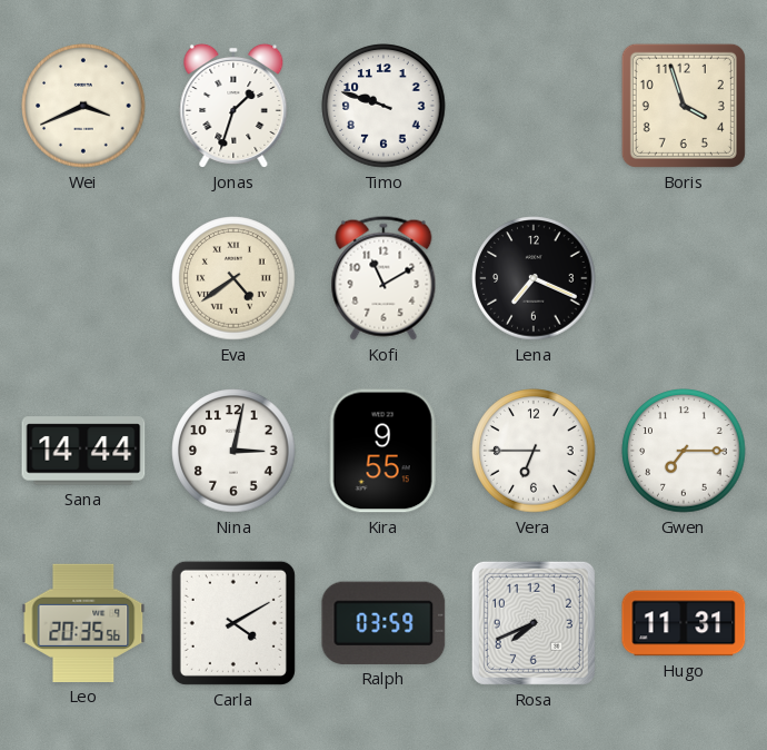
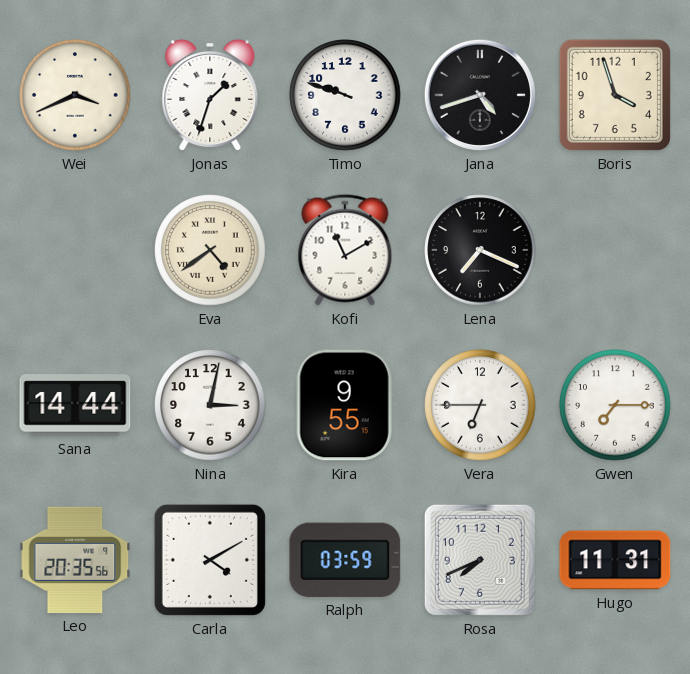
Jana: none -> 4:42
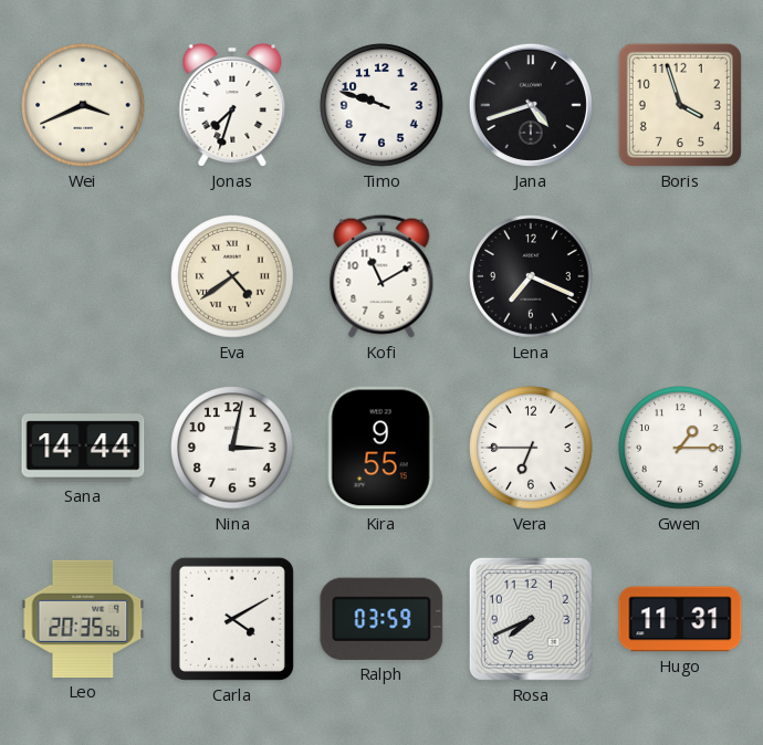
Jonas: 1:33 -> 7:33
Gwen: 7:15 -> 1:15
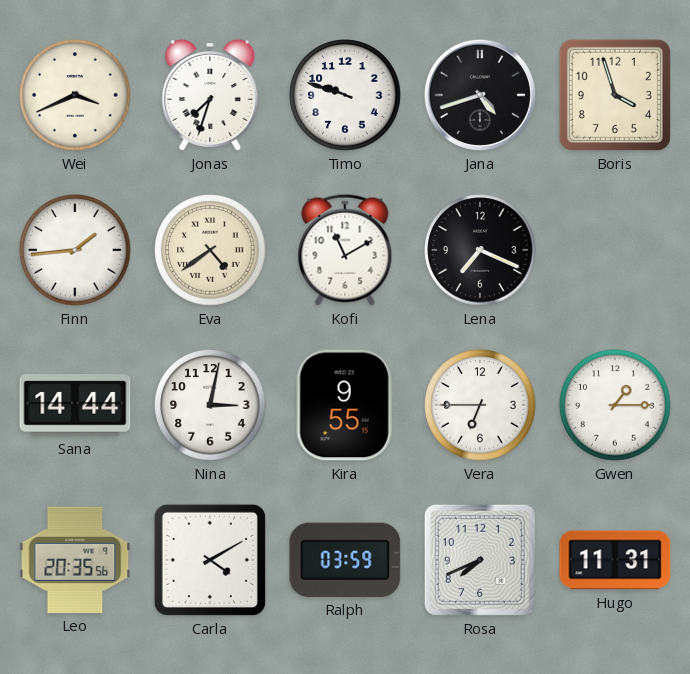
Finn: none -> 1:44
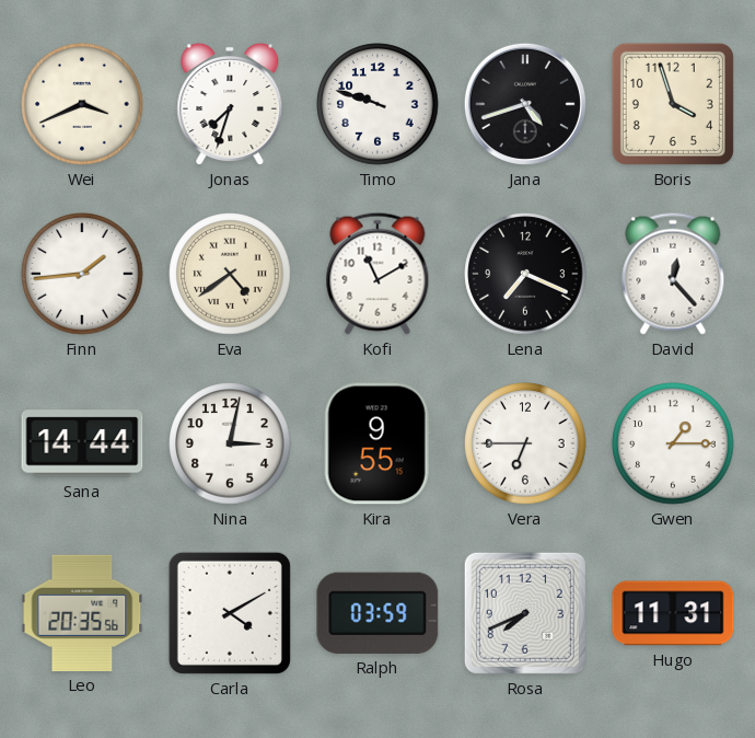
David: none -> 12:23
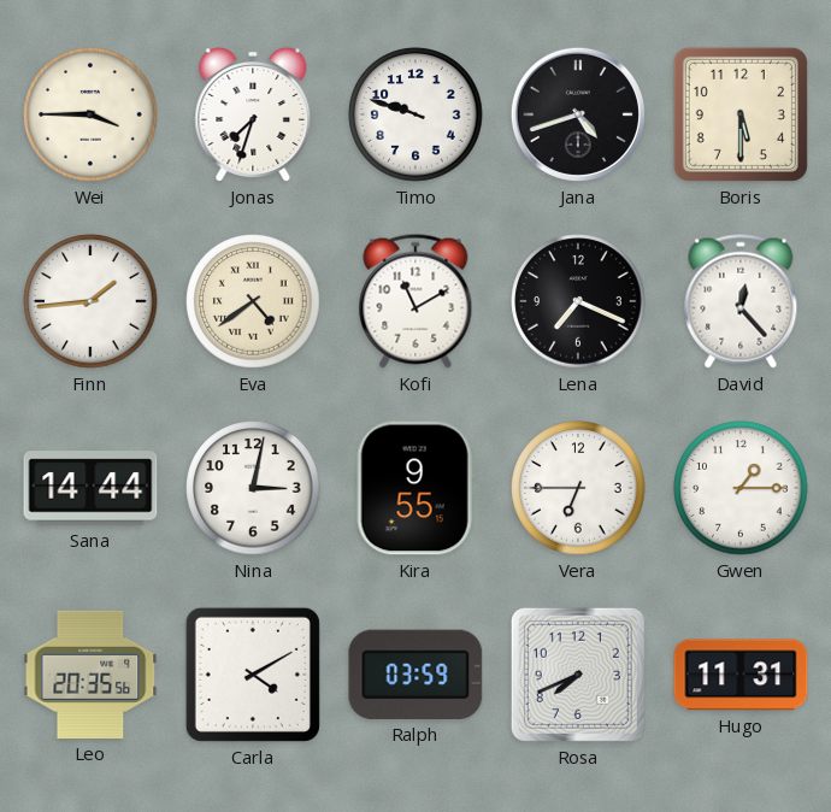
Wei: 3:41 -> 3:45
Boris: 3:57 -> 5:30
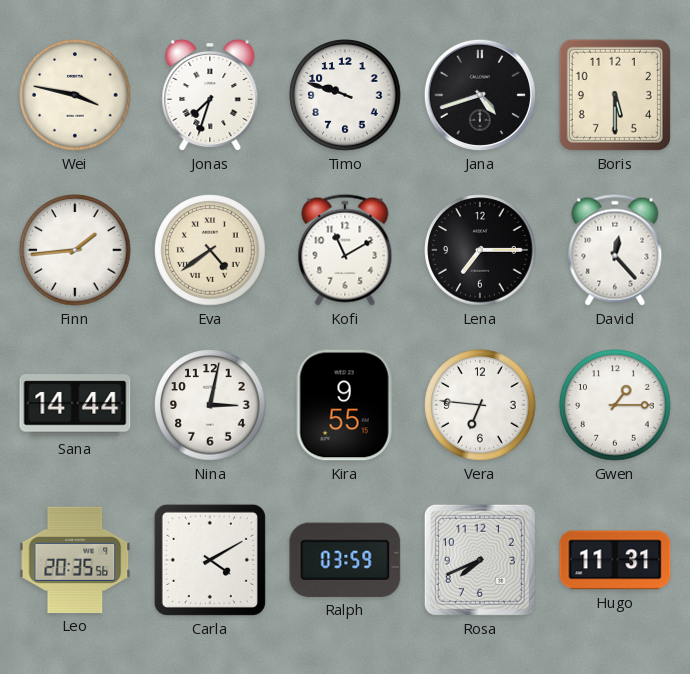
Wei: 3:45 -> 3:47
Lena: 7:19 -> 7:15
Vera: 6:45 -> 6:46
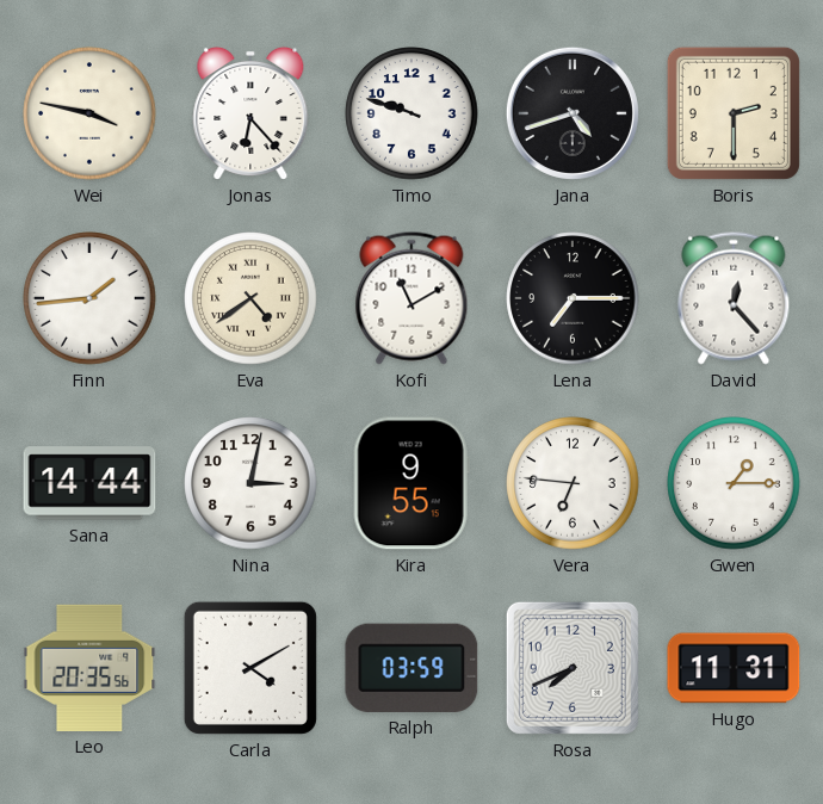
Jonas: 7:33 -> 6:23
Boris: 5:30 -> 2:30
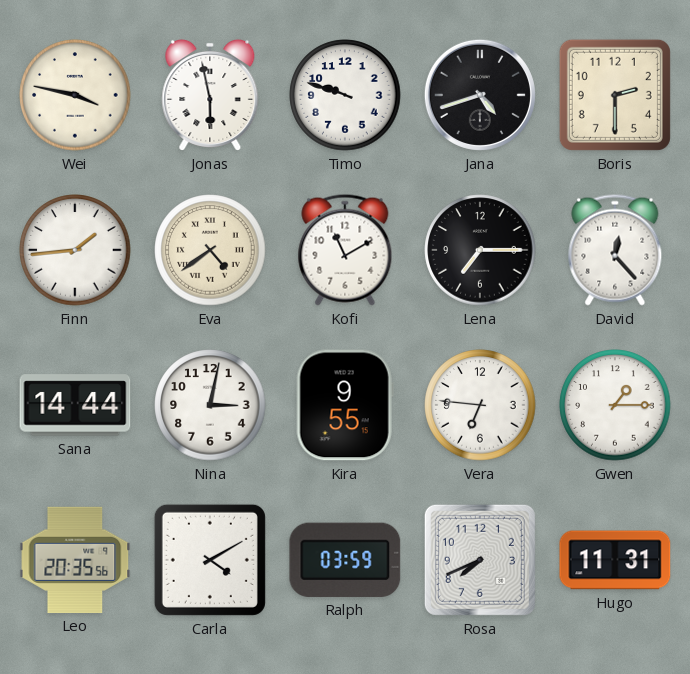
Jonas: 6:23 -> 5:58
